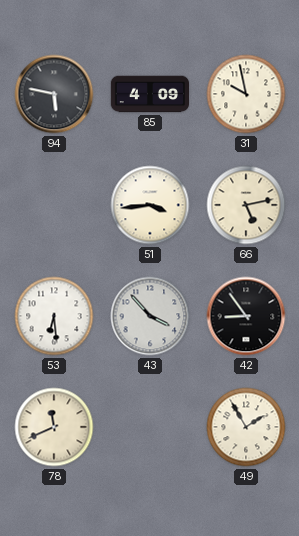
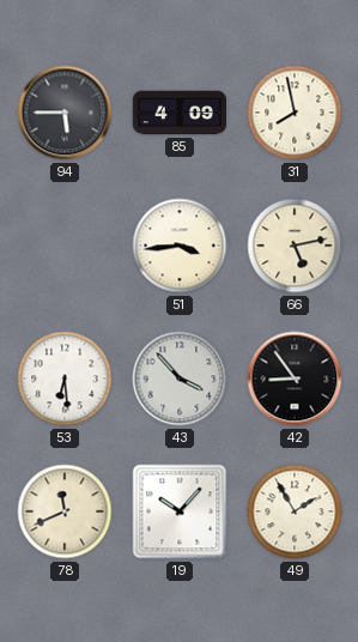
94: 5:47 -> 5:45
31: 9:58 -> 7:58
19: none -> 10:07
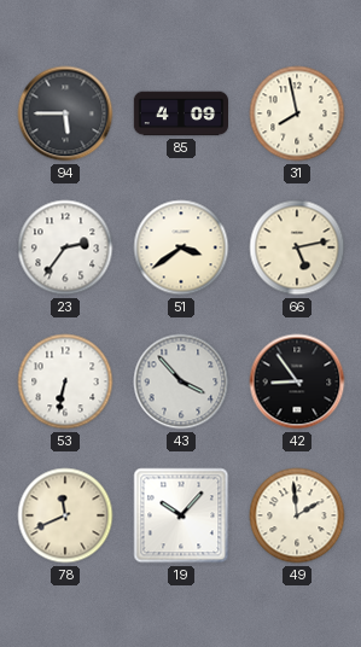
23: none -> 2:36
51: 3:44 -> 3:39
53: 6:29 -> 6:32
49: 1:55 -> 1:59
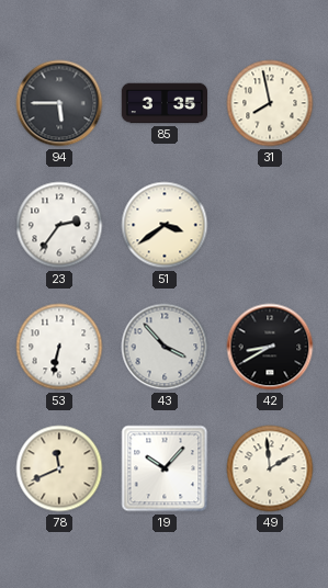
85: 4:09 -> 3:35
66: 5:13 -> none
42: 8:54 -> 8:40
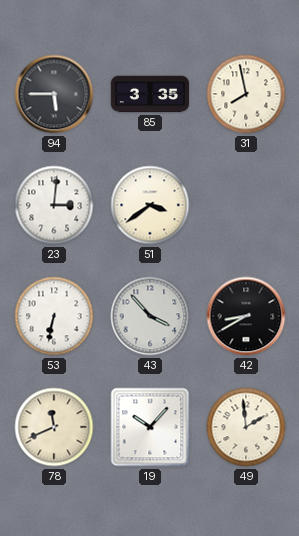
23: 2:36 -> 3:01
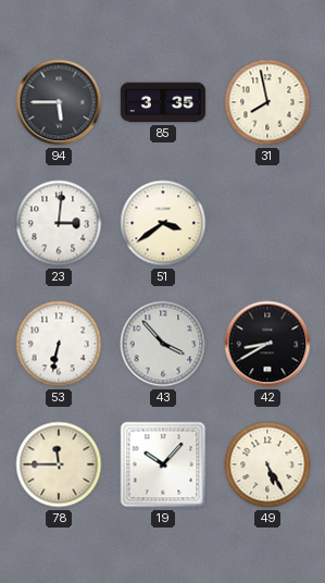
78: 11:41 -> 11:45
49: 1:59 -> 5:25
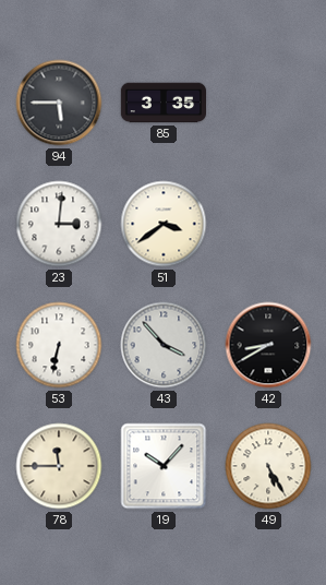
31: 7:58 -> none
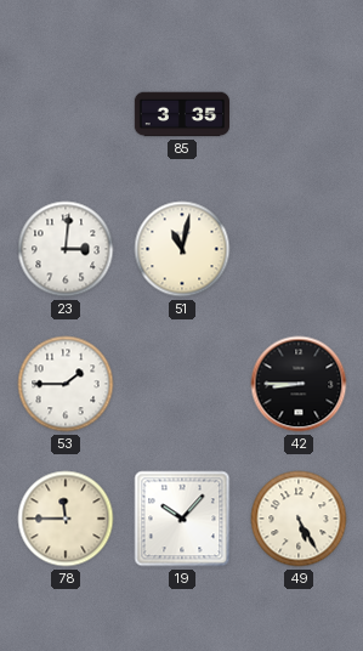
94: 5:45 -> none
51: 3:39 -> 11:02
53: 6:32 -> 1:45
43: 3:53 -> none
42: 8:40 -> 8:45
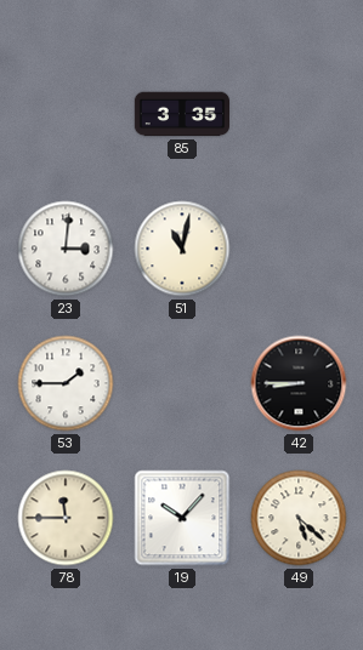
49: 5:25 -> 5:22
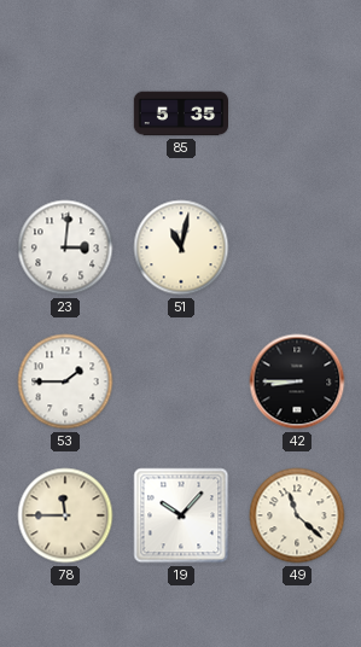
85: 3:35 -> 5:35
49: 5:22 -> 11:22
